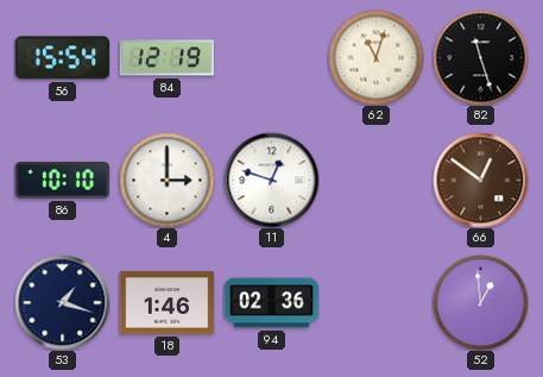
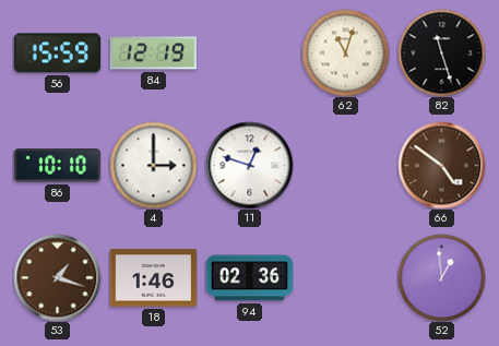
56: 15:54 -> 15:59
66: 12:51 -> 4:51
53 dial: navy -> brown
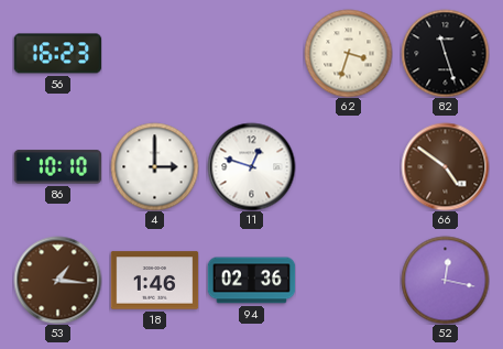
56: 15:59 -> 16:23
84: 12:19 -> none
62: 11:03 -> 3:33
53: 1:18 -> 1:16
52: 12:59 -> 12:17
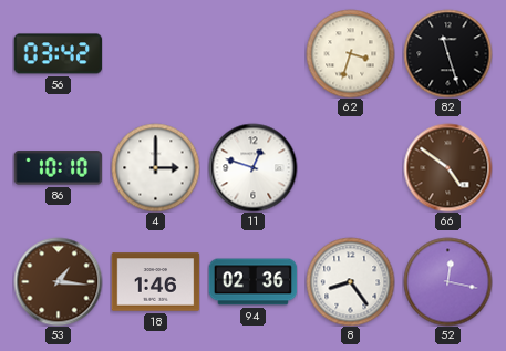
56: 16:23 -> 03:42
8: none -> 8:24
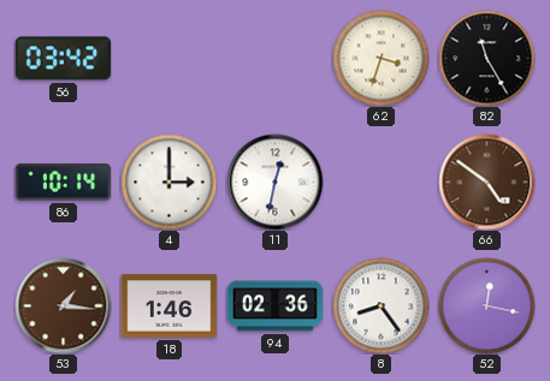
82: 11:27 -> 11:25
86: 10:10 -> 10:14
11: 12:48 -> 12:32
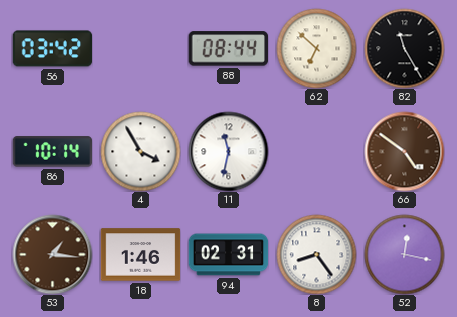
88: none -> 08:44
62: 3:33 -> 6:52
4: 3:00 -> 3:55
11: 12:32 -> 11:32
94: 02:36 -> 02:31
